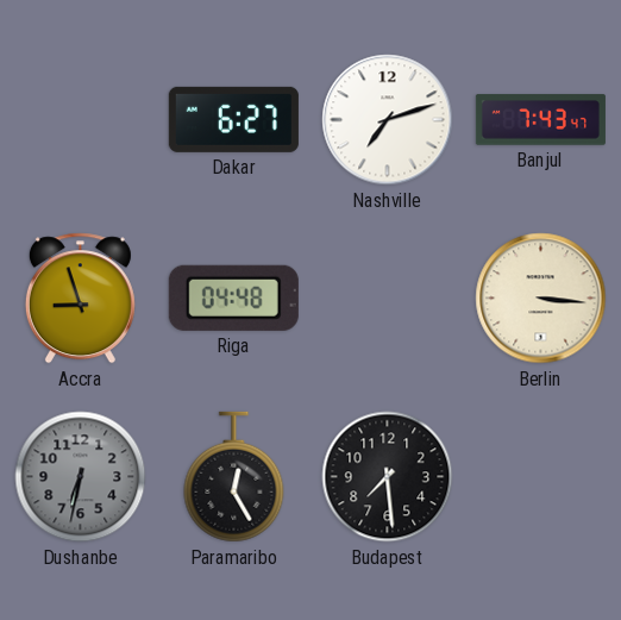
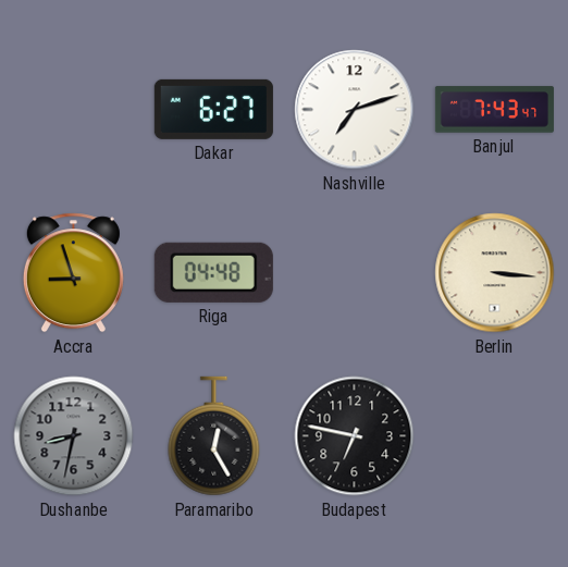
Dushanbe: 6:32 -> 8:32
Budapest: 7:29 -> 6:47
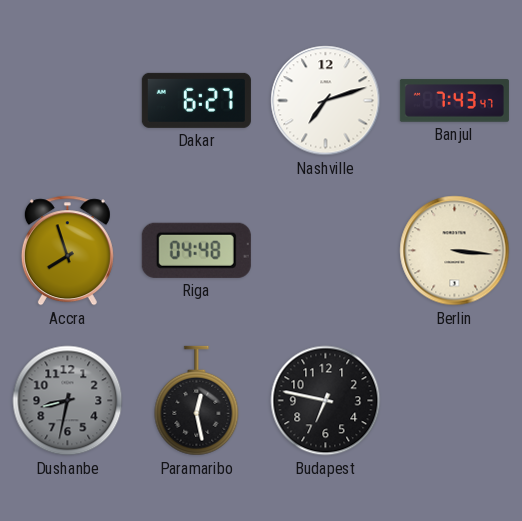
Accra: 8:57 -> 7:57
Paramaribo: 12:25 -> 12:28
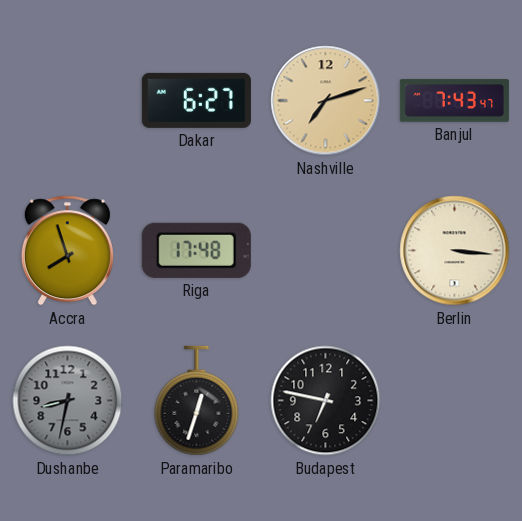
Nashville dial: white -> champagne
Riga: 04:48 -> 17:48
Paramaribo: 12:28 -> 12:33
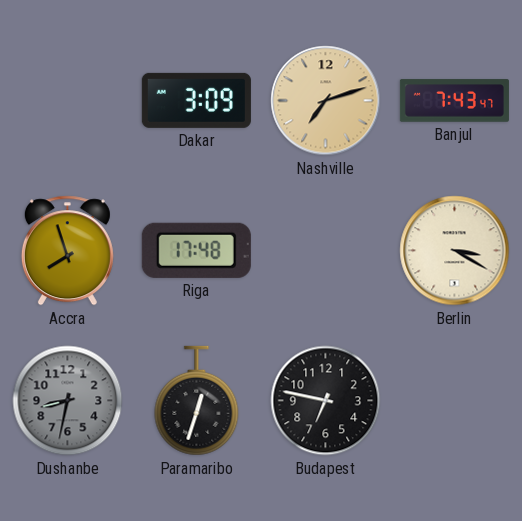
Dakar: 6:27 -> 3:09
Berlin: 3:16 -> 3:20
